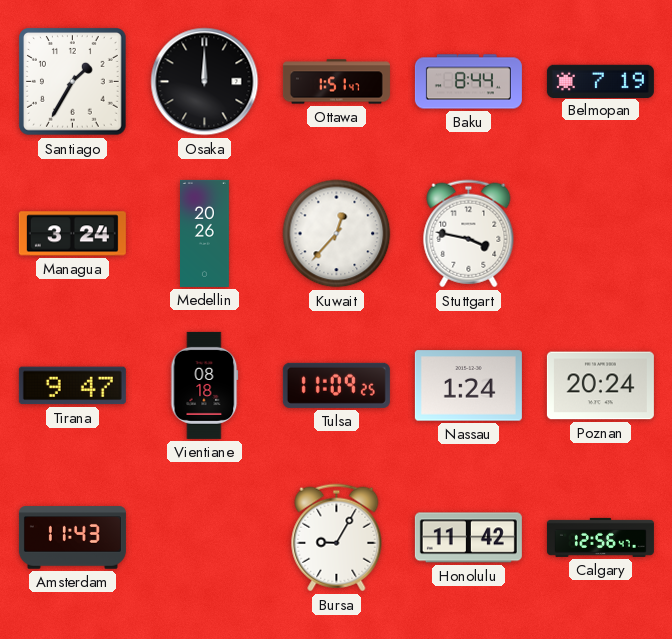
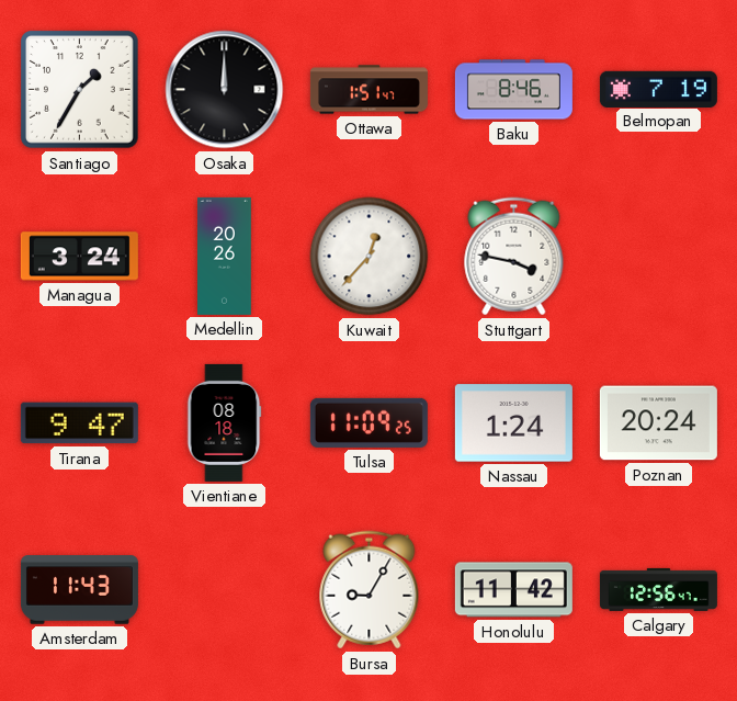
Baku: 8:44 -> 8:46
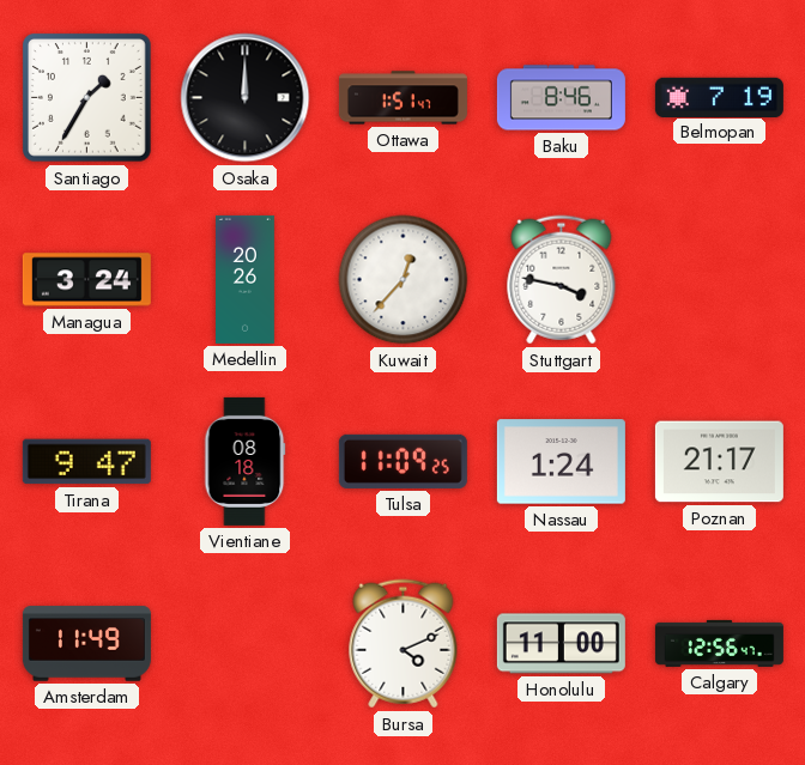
Poznan: 20:24 -> 21:17
Amsterdam: 11:43 -> 11:49
Bursa: 9:05 -> 4:11
Honolulu: 11:42 -> 11:00
